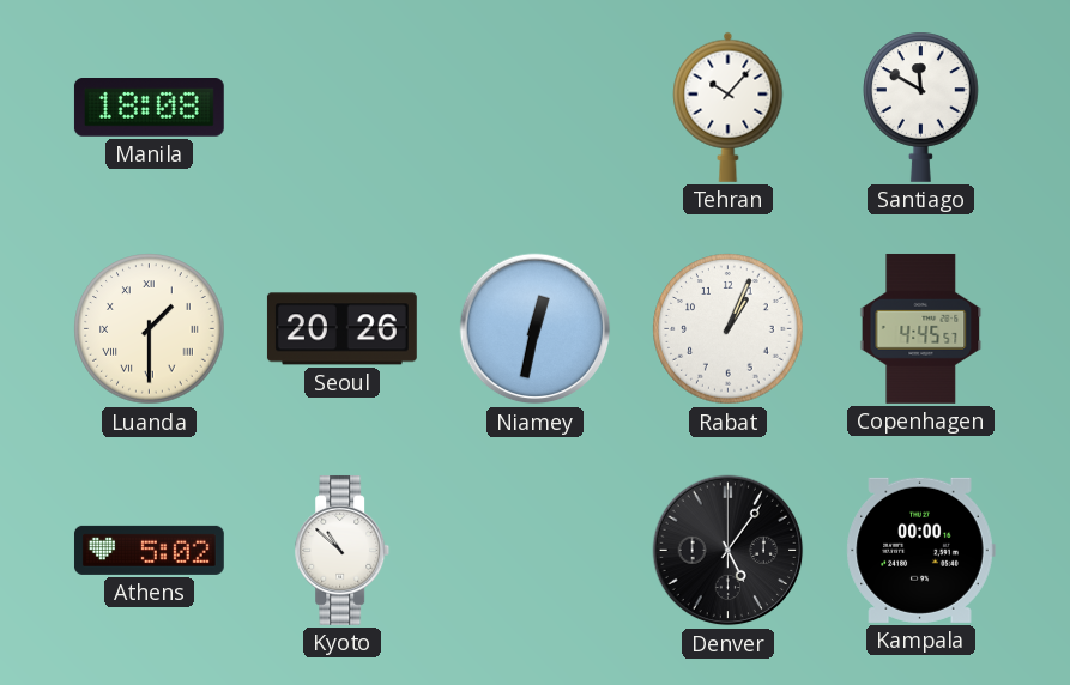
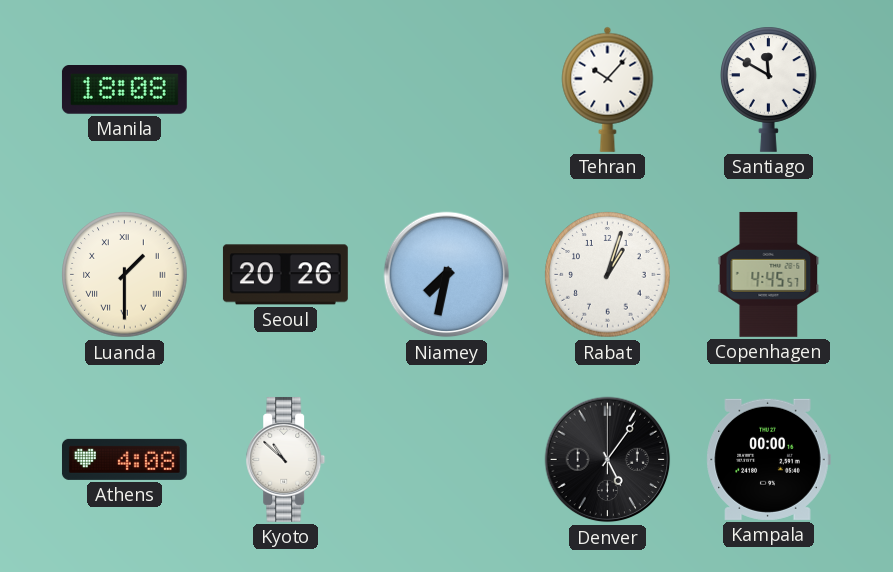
Niamey: 12:32 -> 7:32
Rabat: 1:04 -> 1:03
Athens: 5:02 -> 4:08
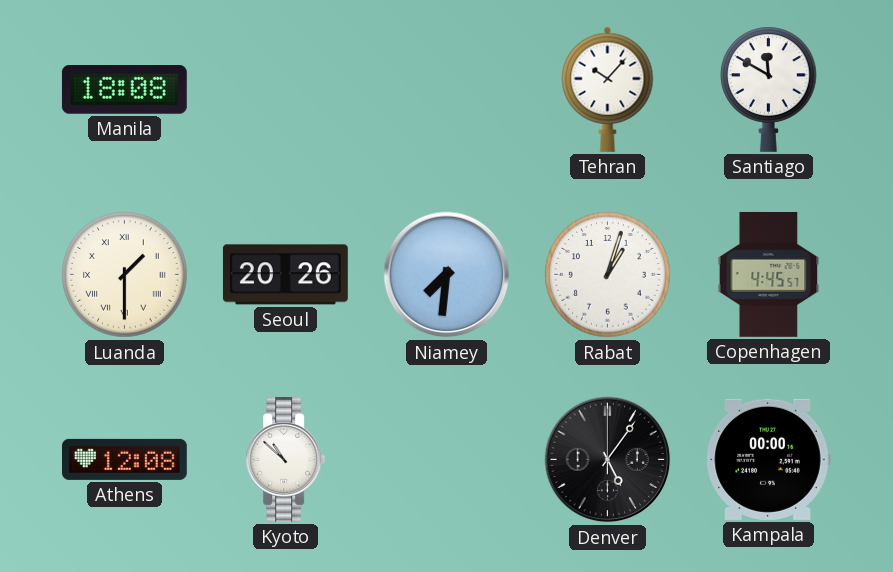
Niamey: 7:32 -> 7:31
Athens: 4:08 -> 12:08
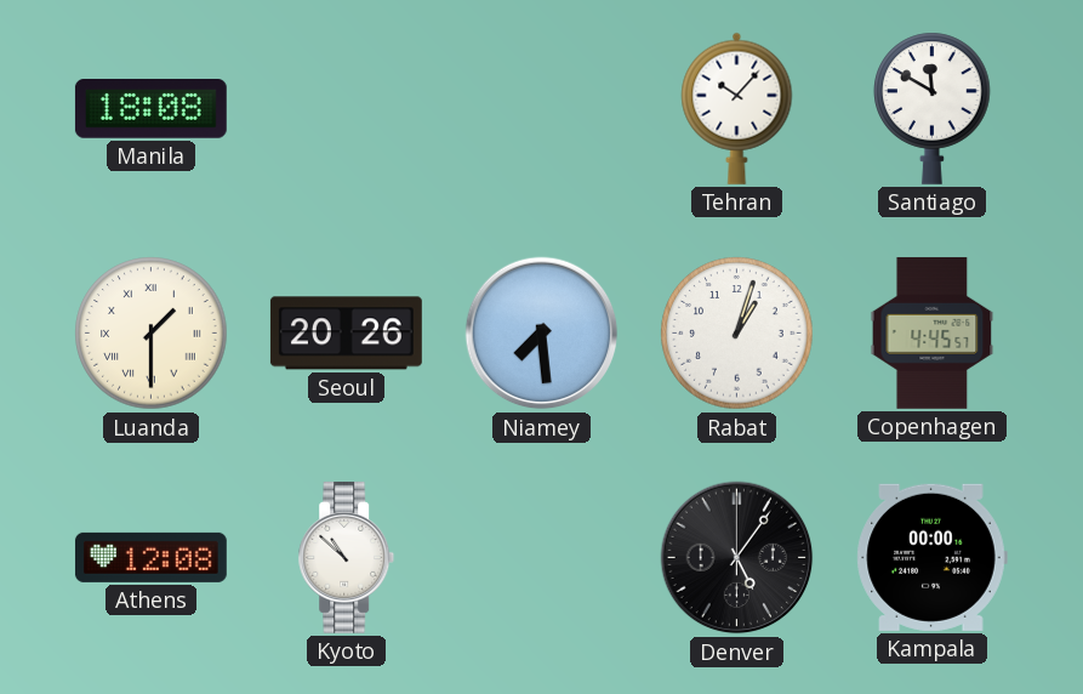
Niamey: 7:31 -> 7:29
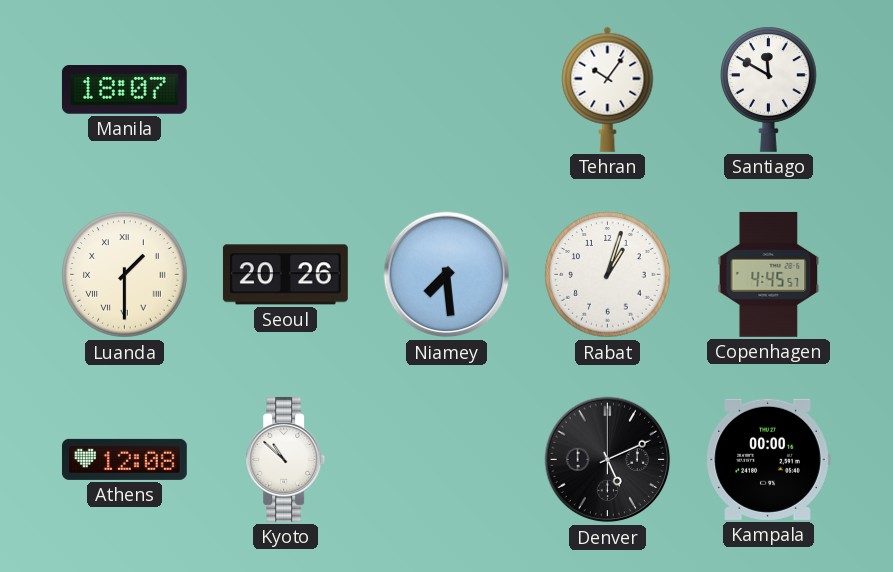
Manila: 18:08 -> 18:07
Tehran: 10:07 -> 10:06
Denver: 5:06 -> 5:11
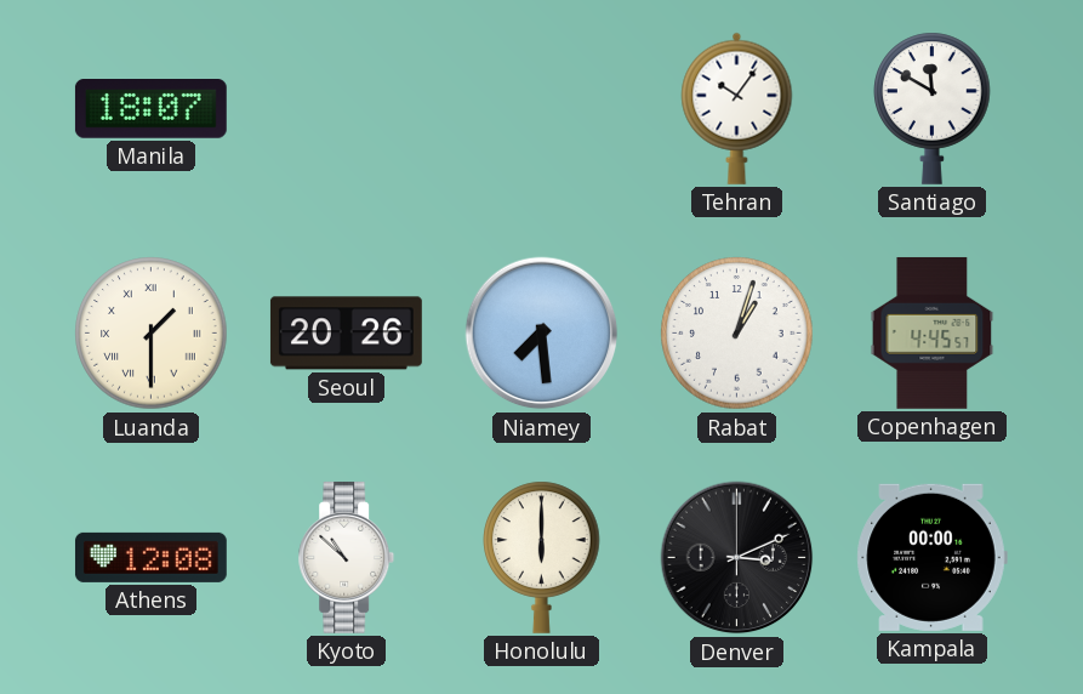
Honolulu: none -> 6:00
Denver: 5:11 -> 3:11
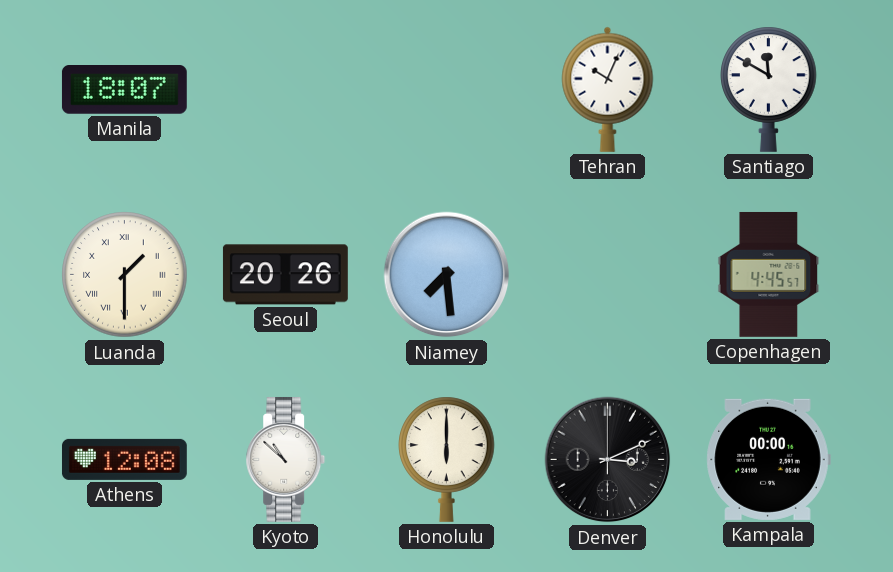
Tehran: 10:06 -> 10:04
Rabat: 1:03 -> none
